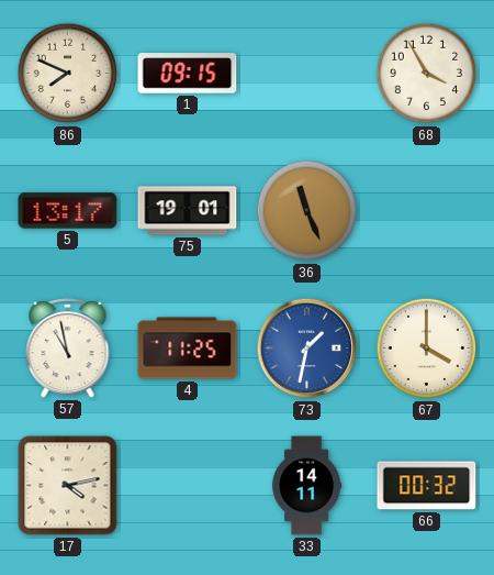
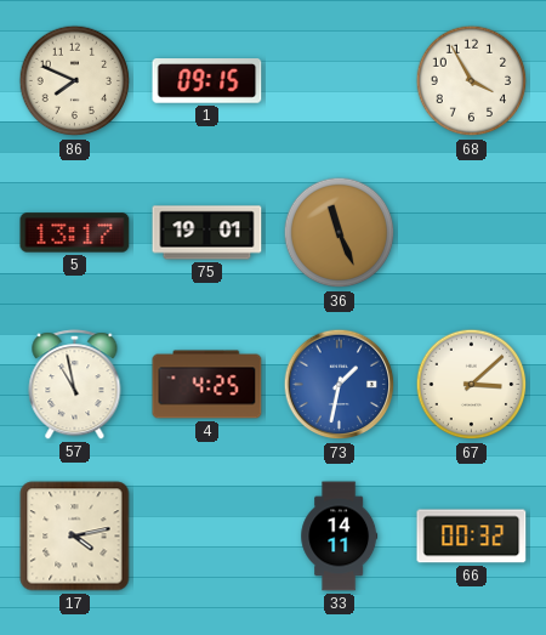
4: 11:25 -> 4:25
67: 4:00 -> 3:08
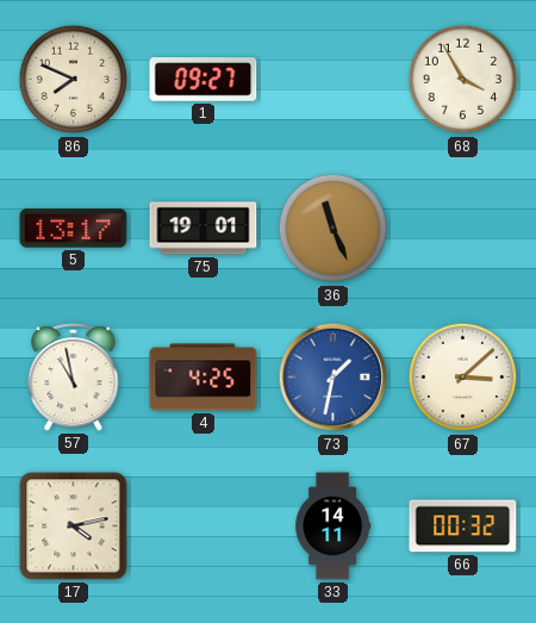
1: 09:15 -> 09:27
